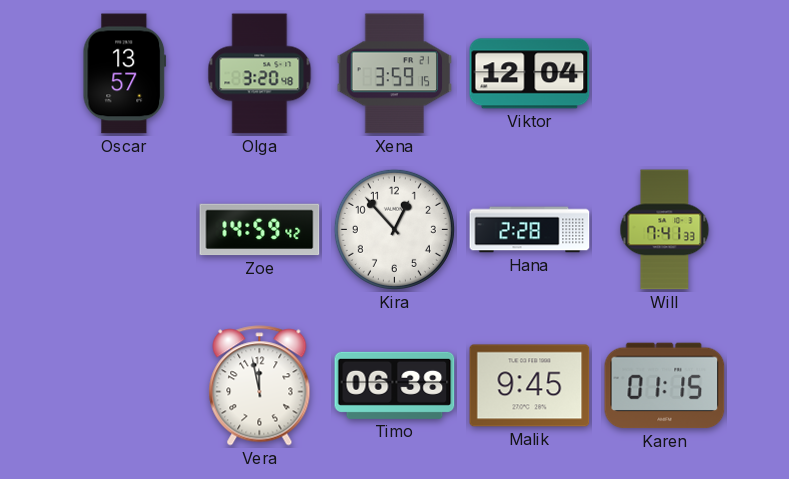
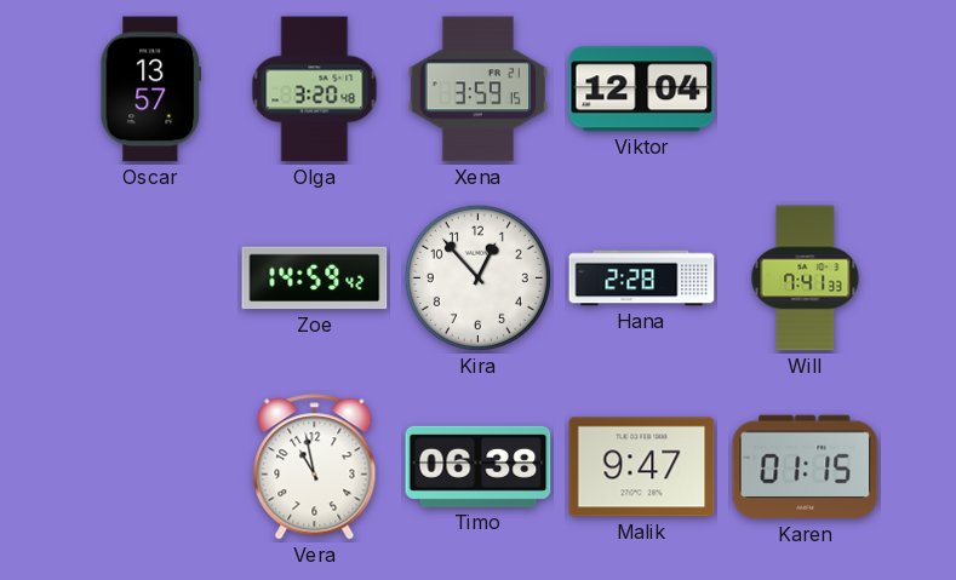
Vera: 11:58 -> 10:58
Malik: 9:45 -> 9:47
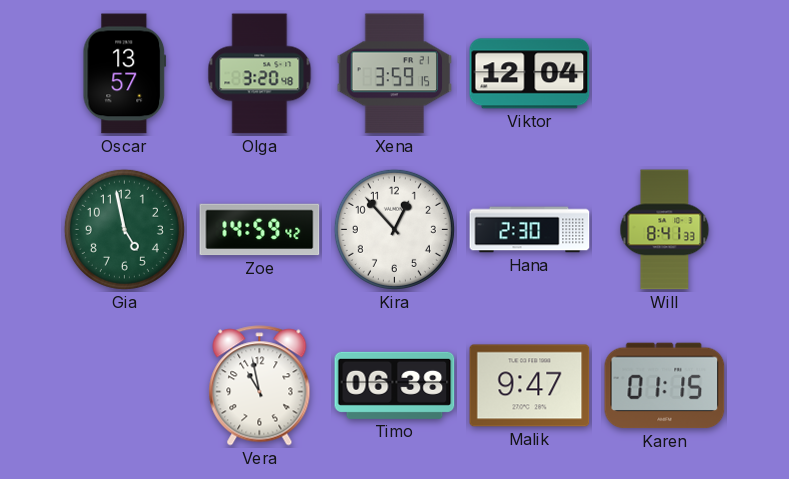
Gia: none -> 4:58
Hana: 2:28 -> 2:30
Will: 7:41 -> 8:41
